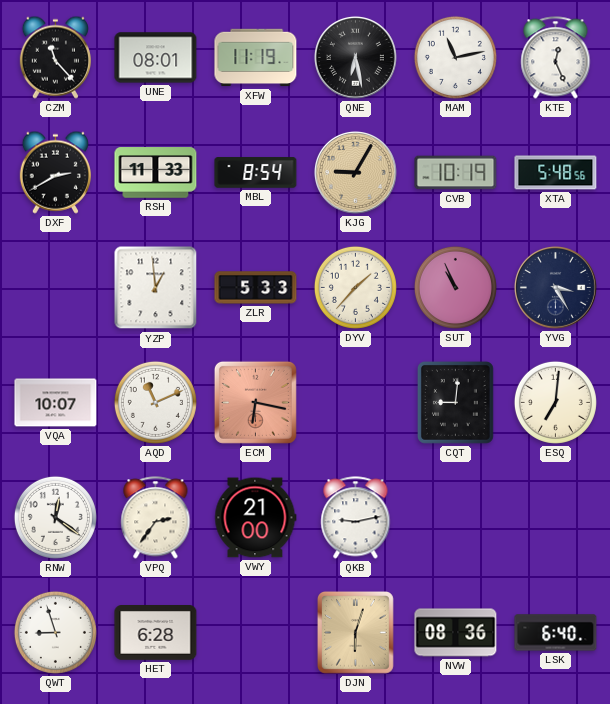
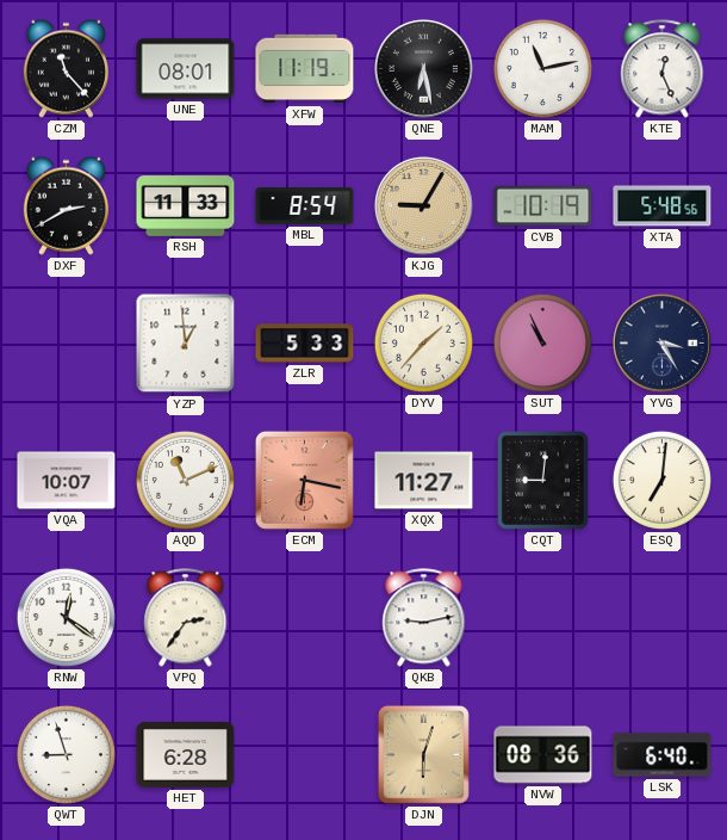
XQX: none -> 11:27
VWY: 21:00 -> none
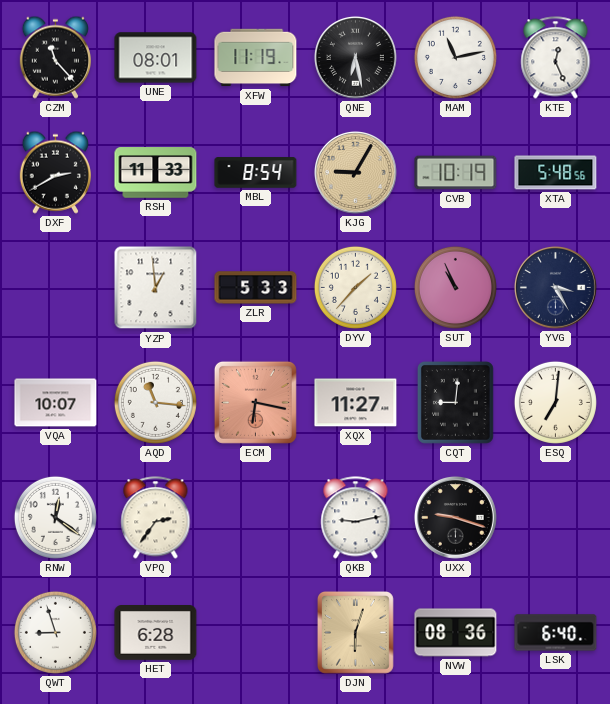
AQD: 11:11 -> 11:16
UXX: none -> 9:18
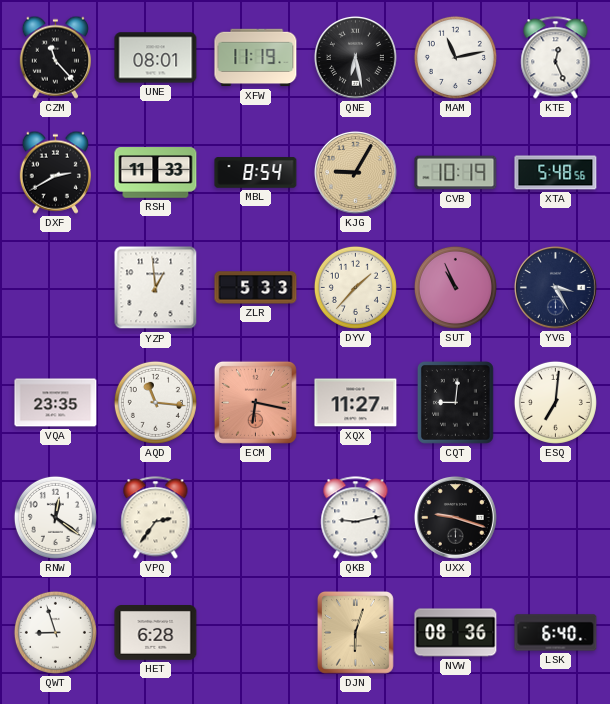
VQA: 10:07 -> 23:35
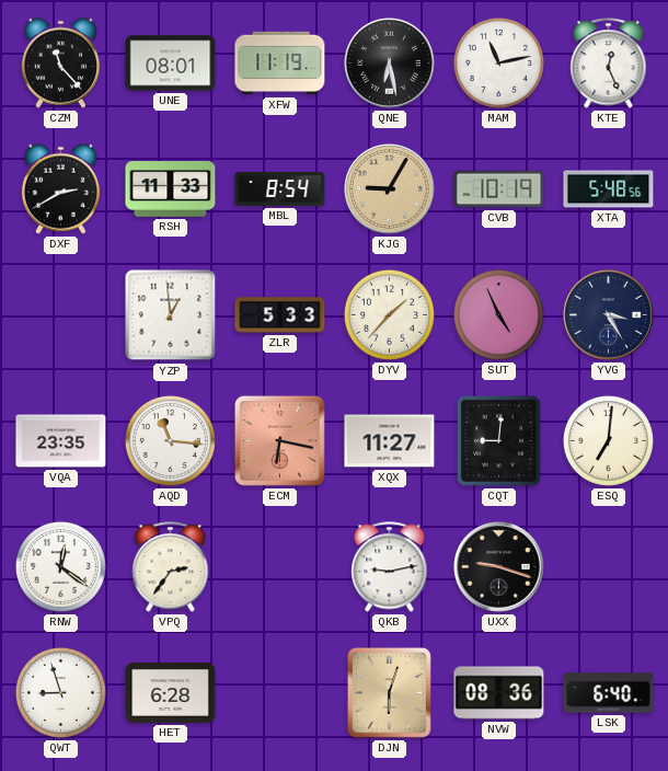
SUT: 10:56 -> 4:56
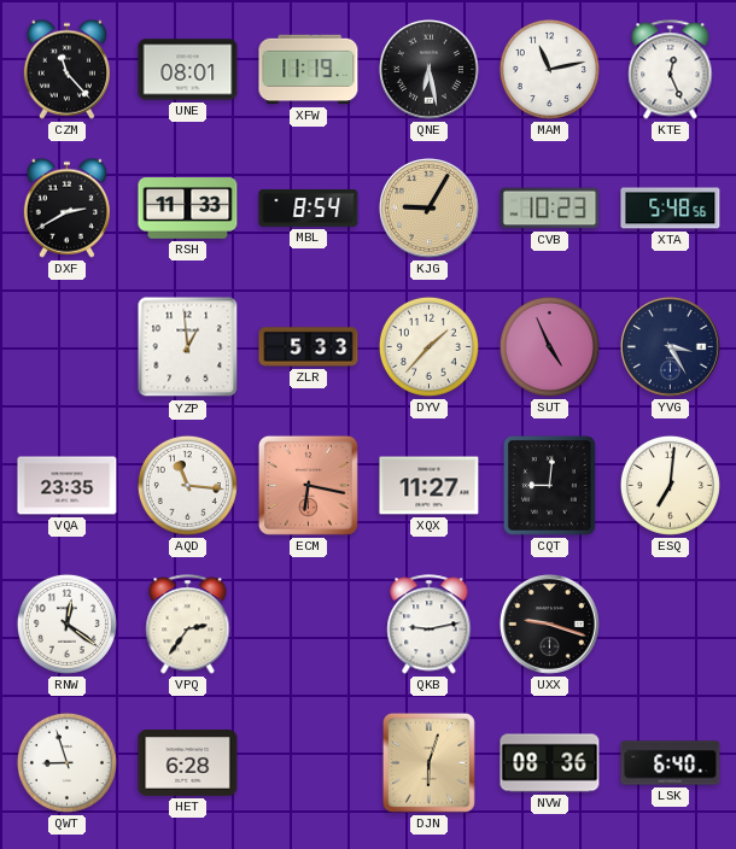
CVB: 10:19 -> 10:23
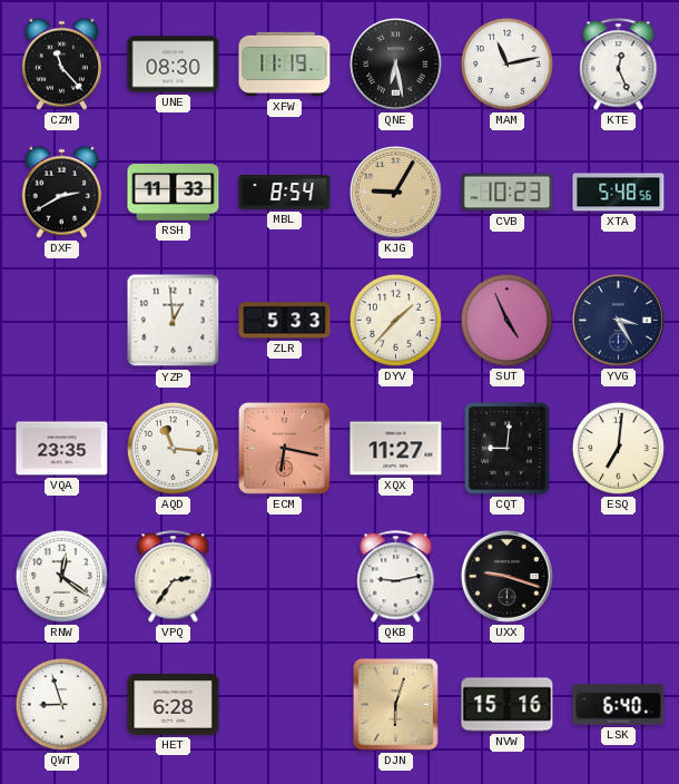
UNE: 08:01 -> 08:30
NVW: 08:36 -> 15:16
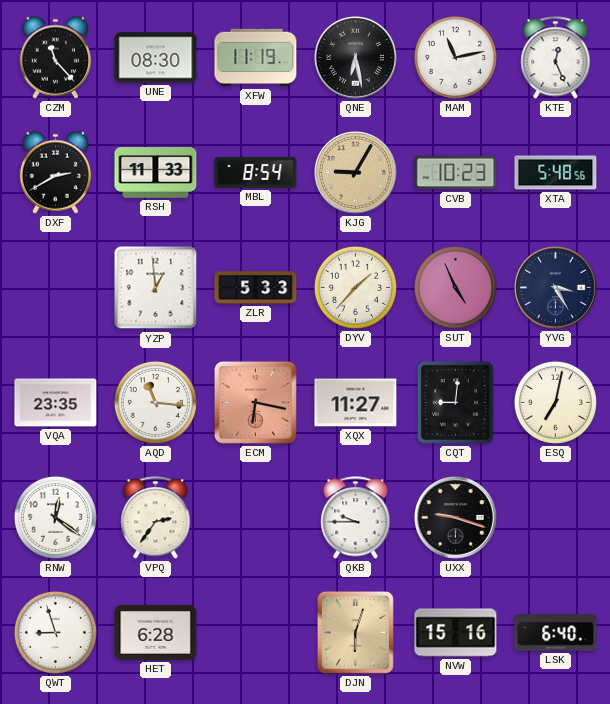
ESQ: 7:01 -> 7:02
QKB: 9:13 -> 9:45
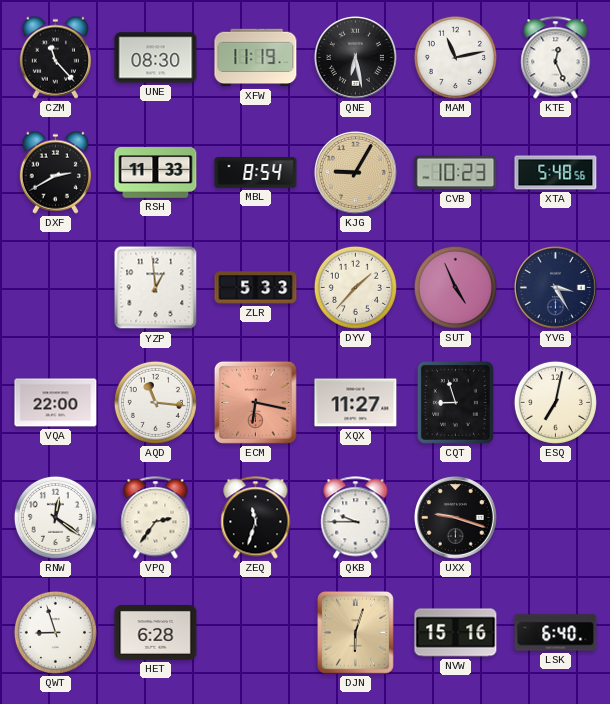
VQA: 23:35 -> 22:00
CQT: 9:01 -> 8:57
ZEQ: none -> 11:33
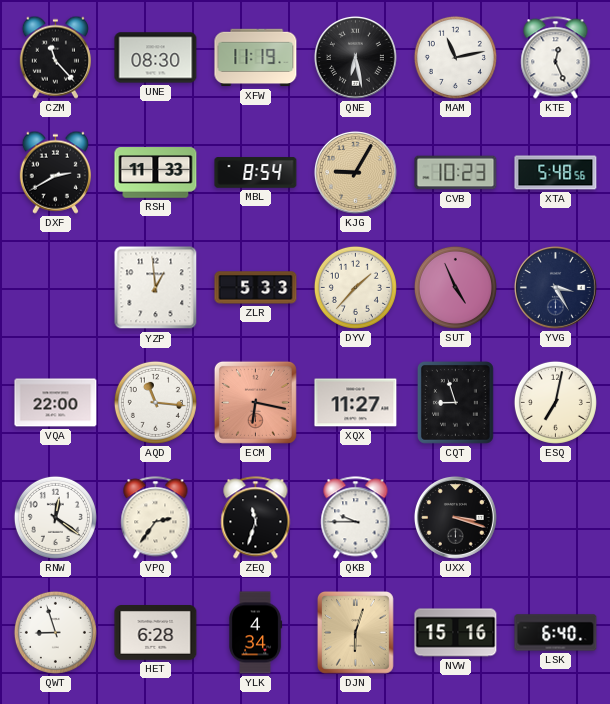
UXX: 9:18 -> 3:18
YLK: none -> 4:34
